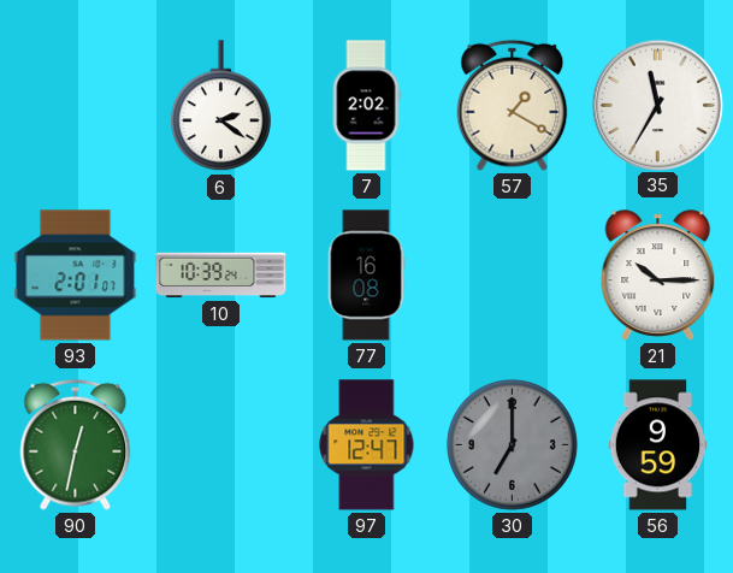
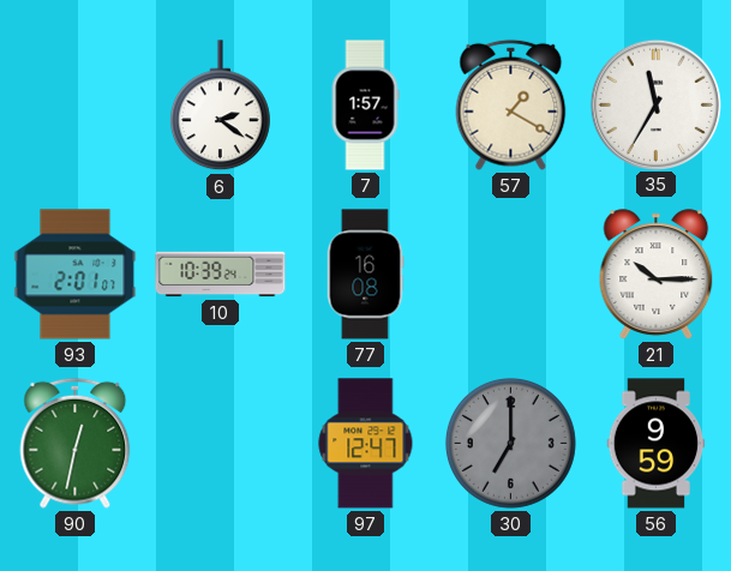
7: 2:02 -> 1:57
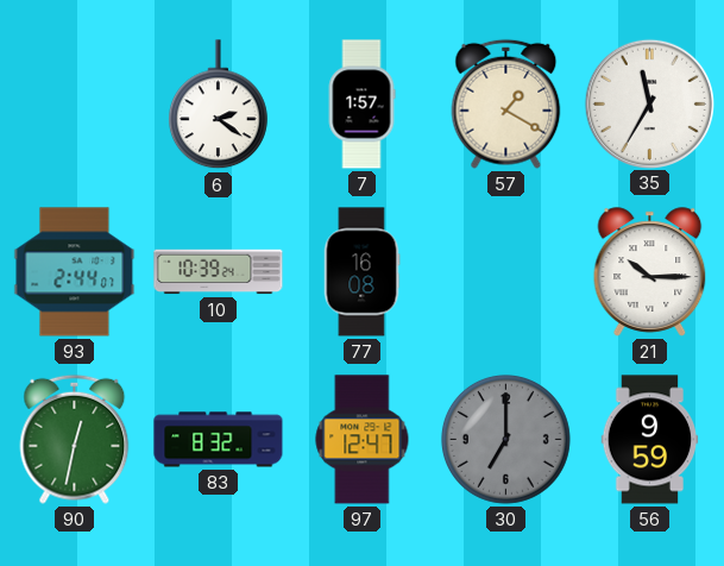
93: 2:01 -> 2:44
83: none -> 8:32
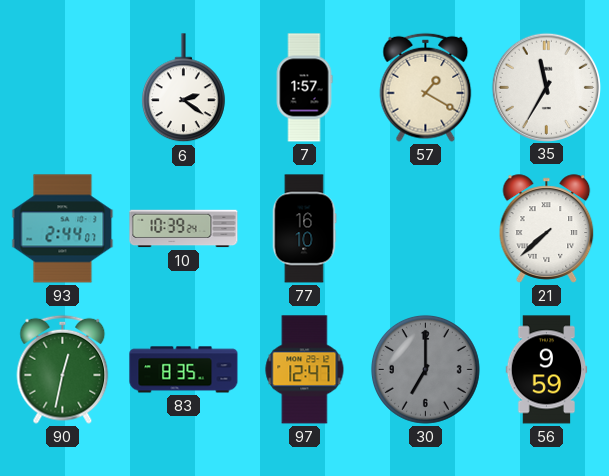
77: 16:08 -> 16:10
21: 10:15 -> 7:38
83: 8:32 -> 8:35
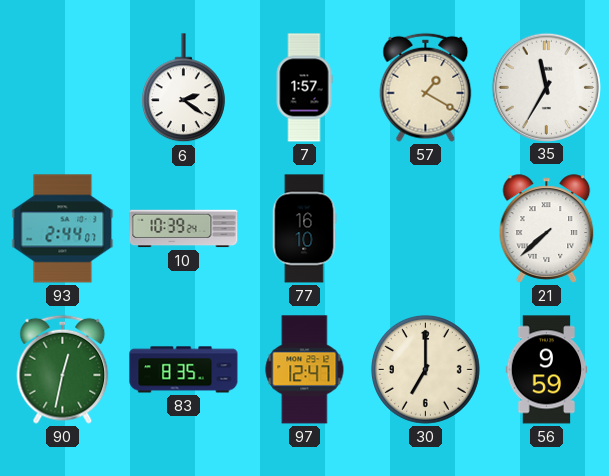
30 dial: grey -> cream
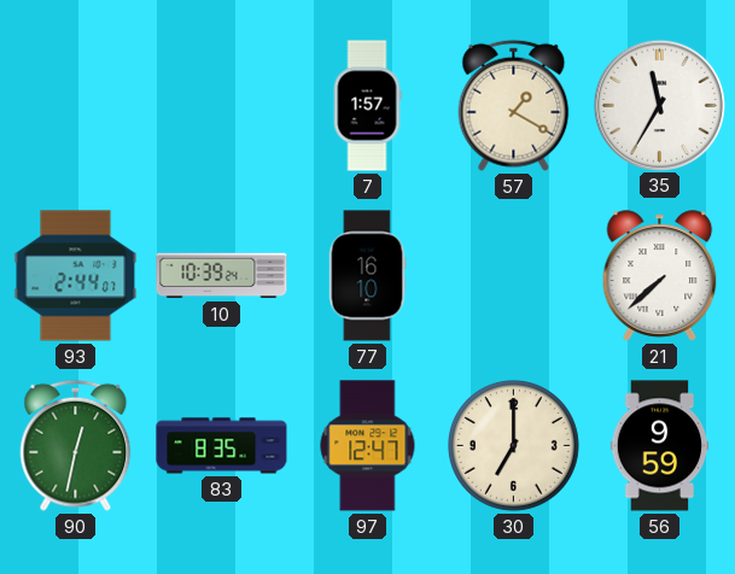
6: 2:21 -> none
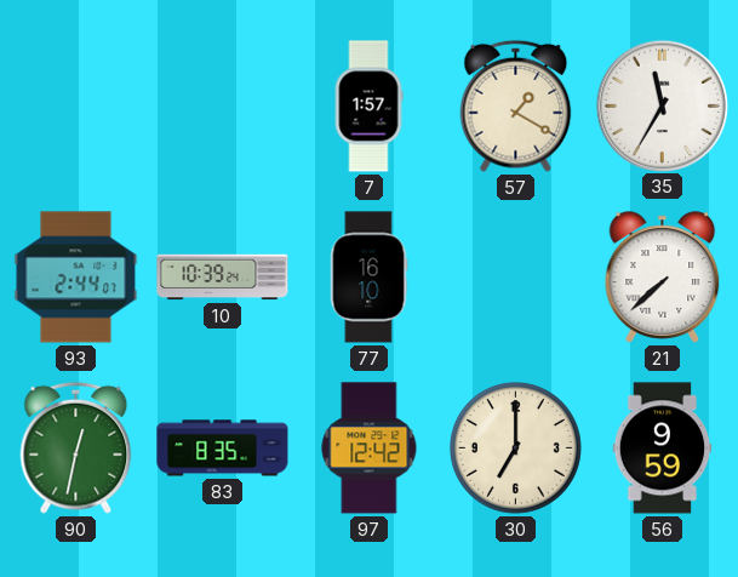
97: 12:47 -> 12:42
